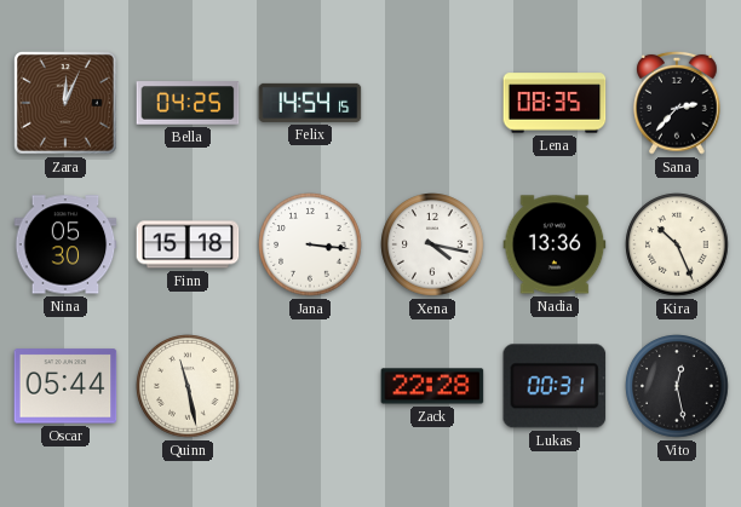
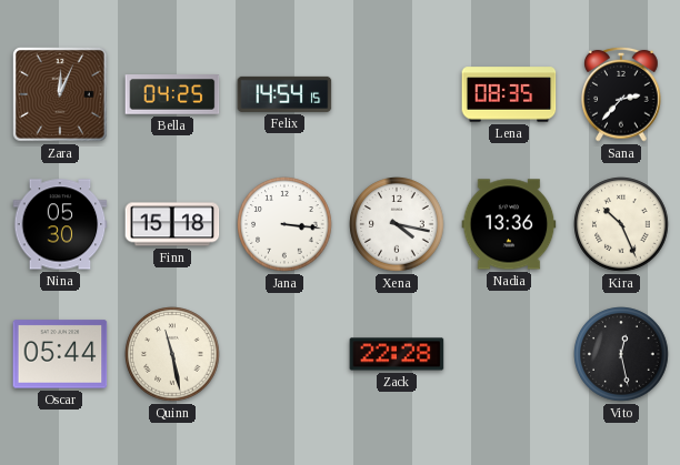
Lukas: 00:31 -> none
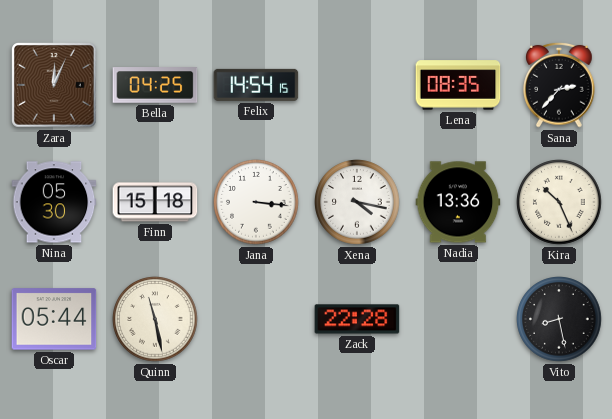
Vito: 12:28 -> 8:28
